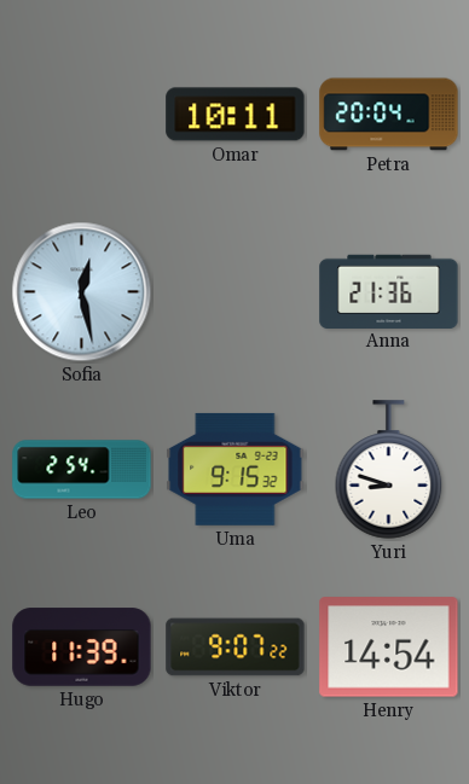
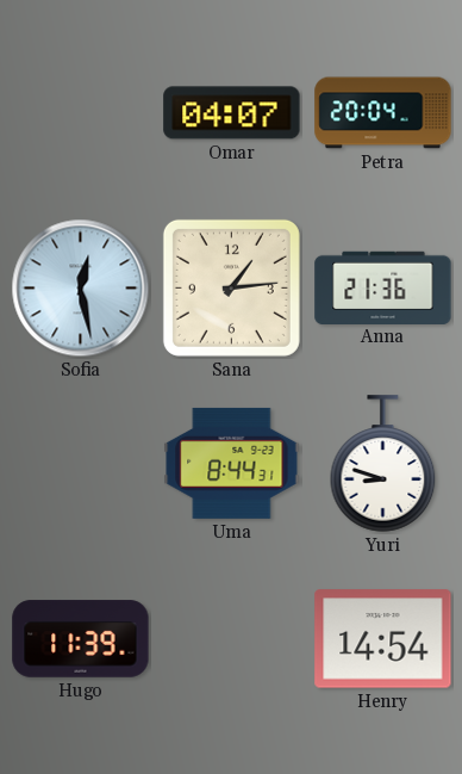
Omar: 10:11 -> 04:07
Sana: none -> 1:14
Leo: 2:54 -> none
Uma: 9:15 -> 8:44
Viktor: 9:07 -> none
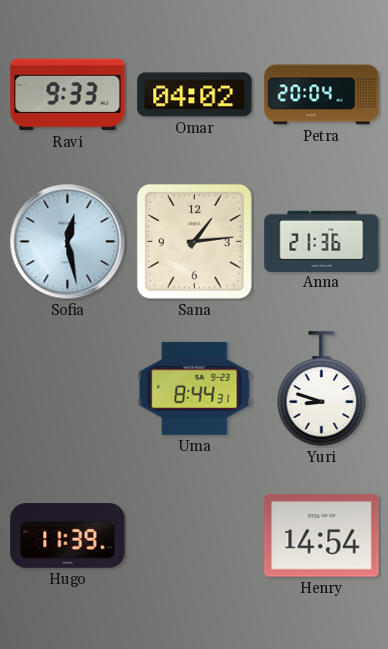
Ravi: none -> 9:33
Omar: 04:07 -> 04:02
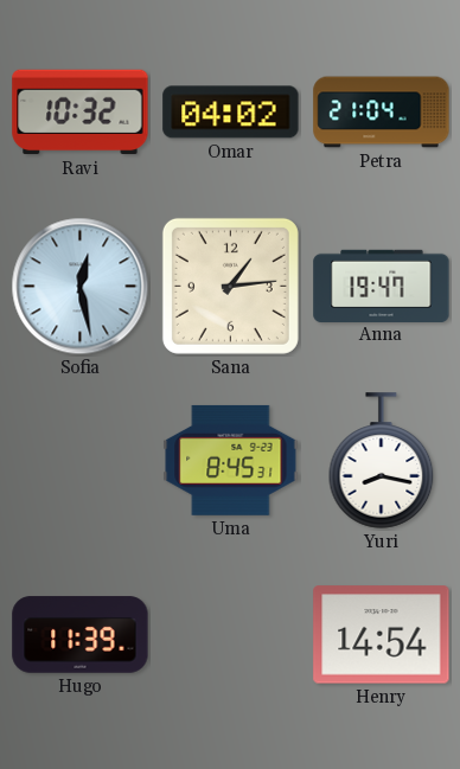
Ravi: 9:33 -> 10:32
Petra: 20:04 -> 21:04
Anna: 21:36 -> 19:47
Uma: 8:44 -> 8:45
Yuri: 8:48 -> 8:17
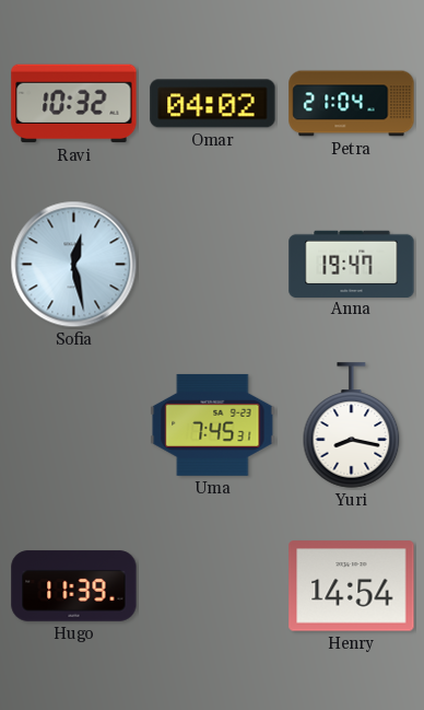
Sana: 1:14 -> none
Uma: 8:45 -> 7:45
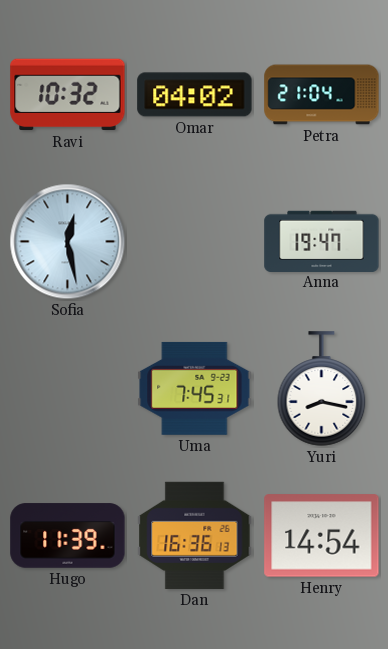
Dan: none -> 16:36
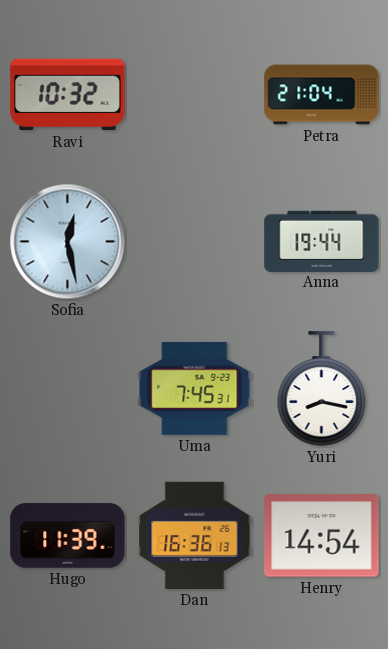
Omar: 04:02 -> none
Anna: 19:47 -> 19:44
